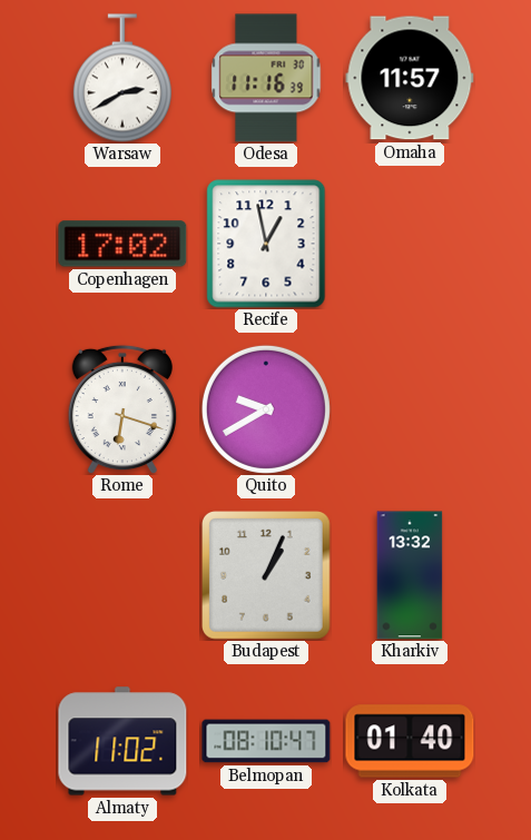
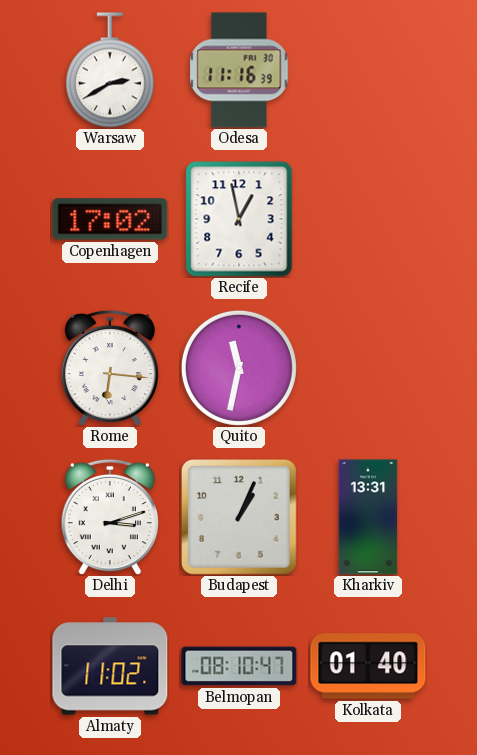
Omaha: 11:57 -> none
Rome: 6:18 -> 6:16
Quito: 9:40 -> 11:32
Delhi: none -> 3:12
Kharkiv: 13:32 -> 13:31
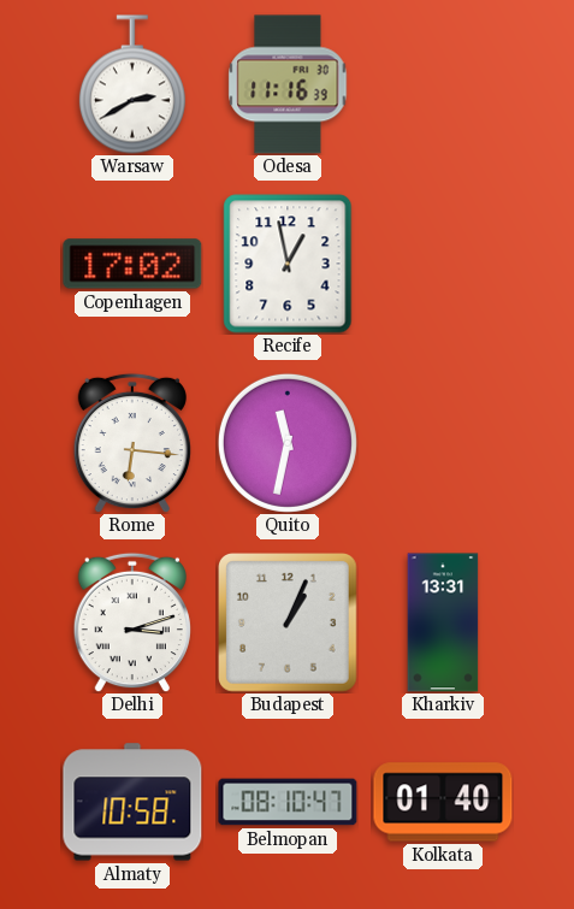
Almaty: 11:02 -> 10:58
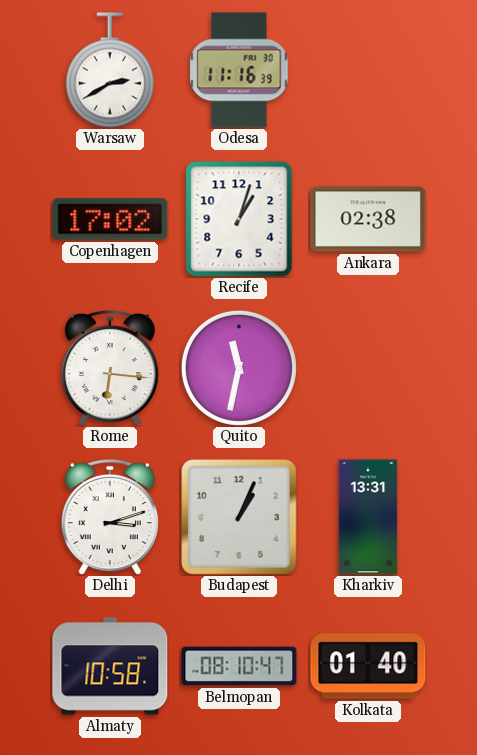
Recife: 12:58 -> 1:03
Ankara: none -> 02:38
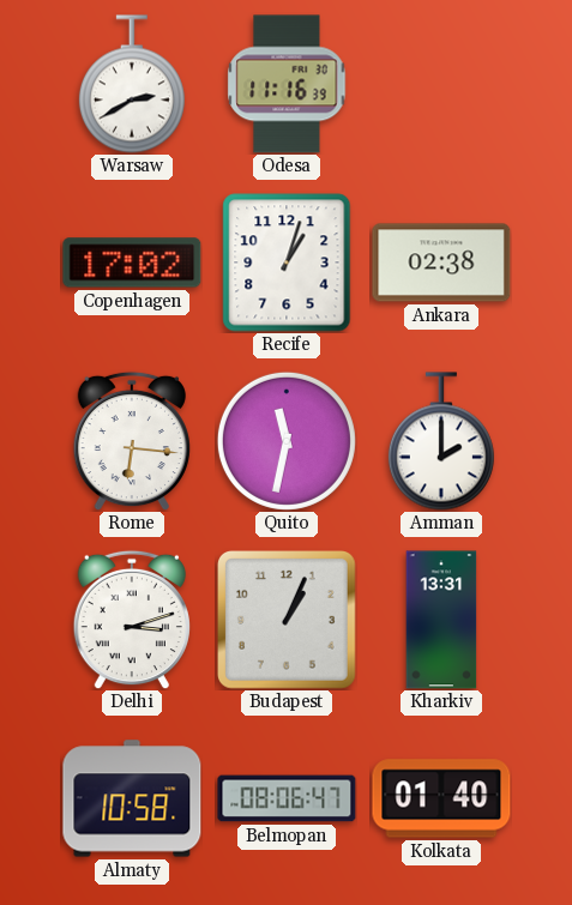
Amman: none -> 2:00
Belmopan: 08:10 -> 08:06
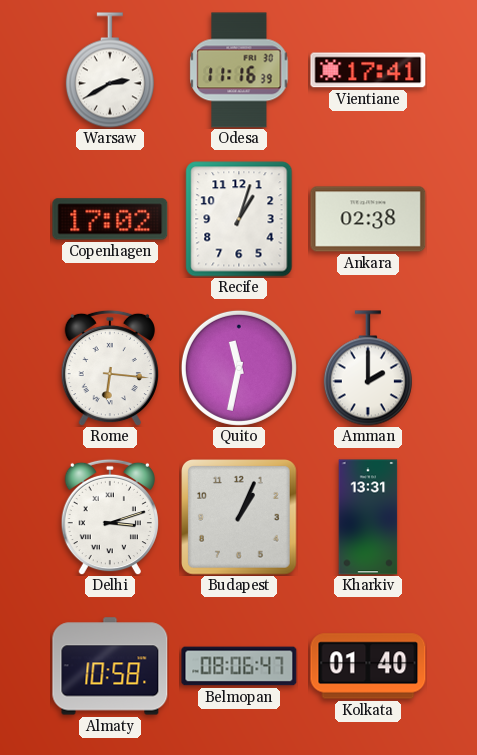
Vientiane: none -> 17:41
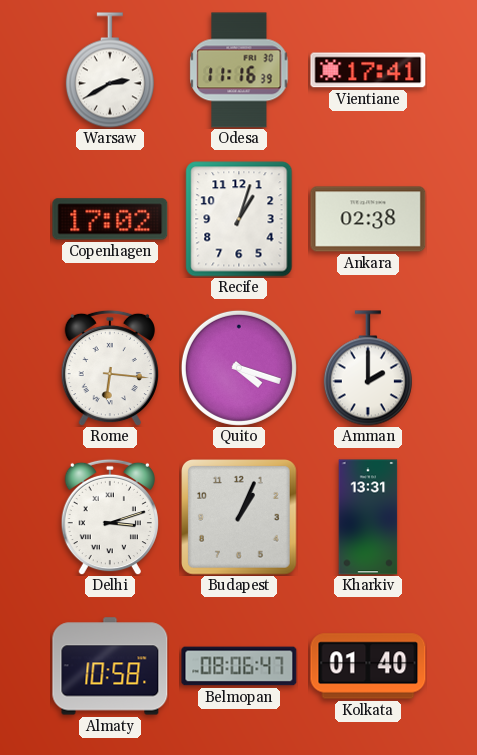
Quito: 11:32 -> 4:18
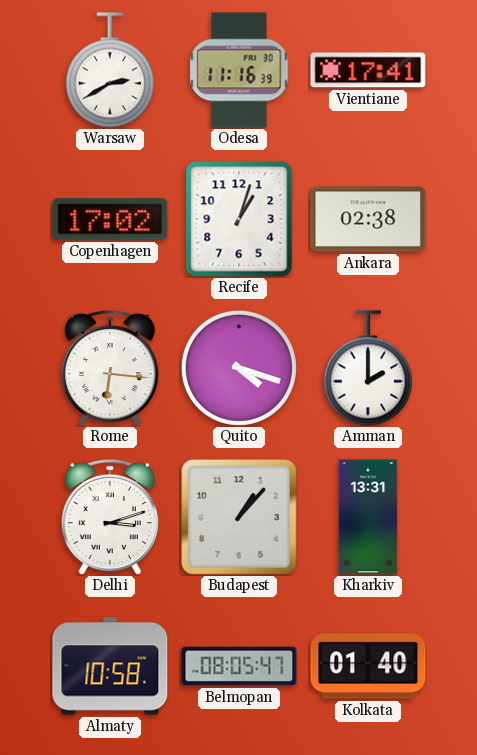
Budapest: 1:04 -> 1:07
Belmopan: 08:06 -> 08:05
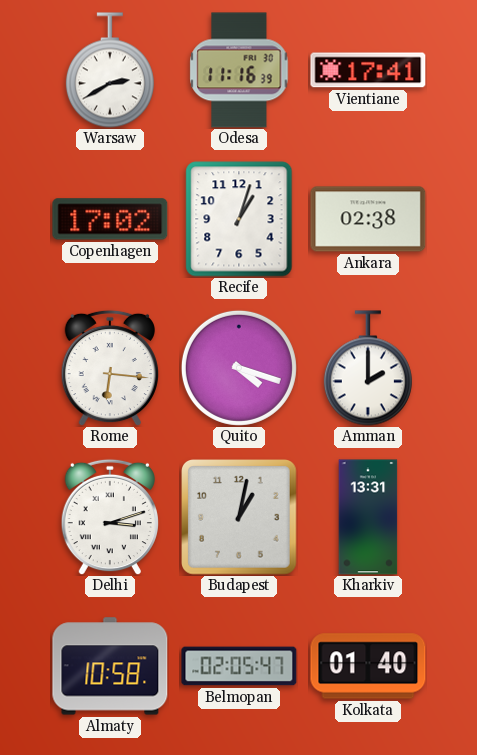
Budapest: 1:07 -> 1:02
Belmopan: 08:05 -> 02:05
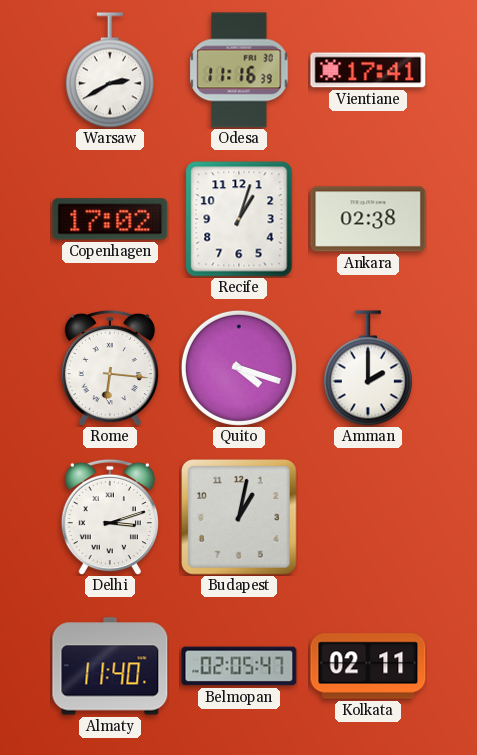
Kharkiv: 13:31 -> none
Almaty: 10:58 -> 11:40
Kolkata: 01:40 -> 02:11
